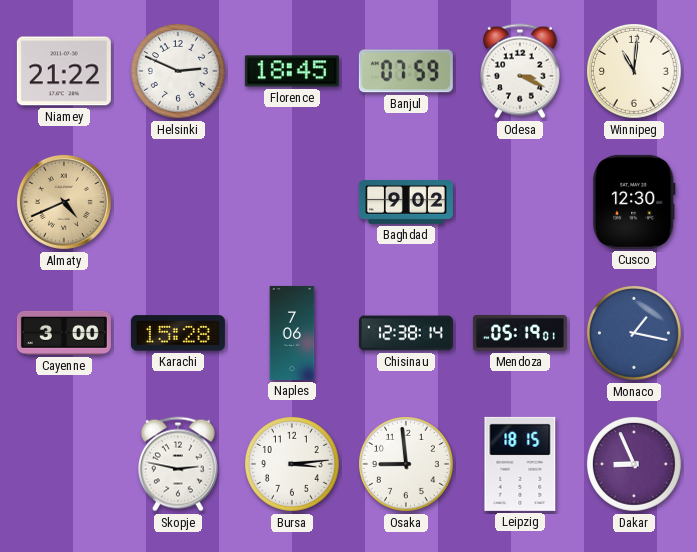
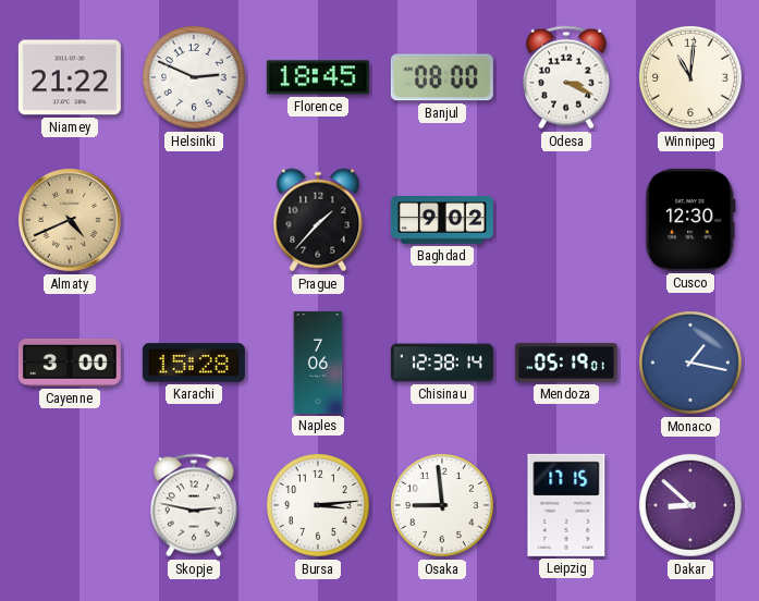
Banjul: 07:59 -> 08:00
Prague: none -> 1:37
Leipzig: 18:15 -> 17:15
Dakar: 8:56 -> 8:52
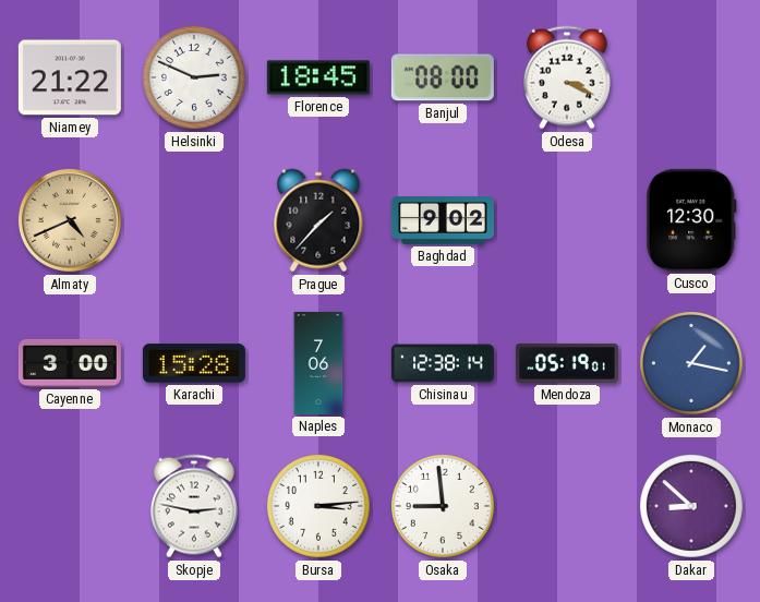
Winnipeg: 11:01 -> none
Leipzig: 17:15 -> none
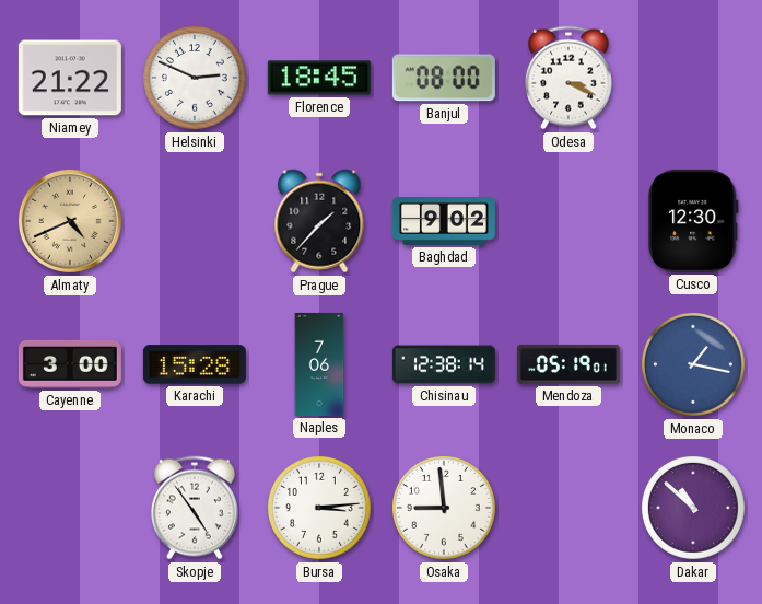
Skopje: 2:47 -> 4:54
Dakar: 8:52 -> 10:52
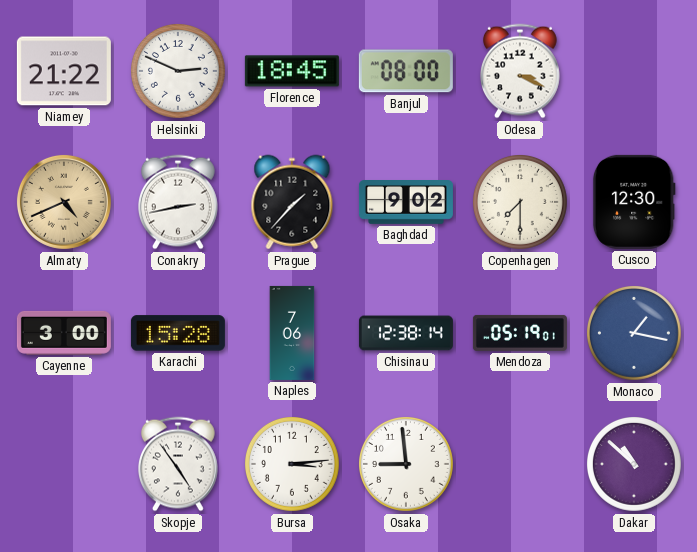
Conakry: none -> 2:43
Copenhagen: none -> 7:30
